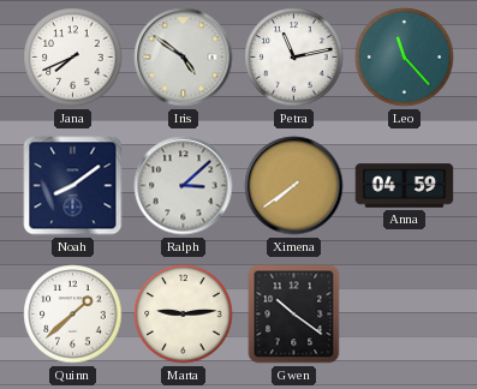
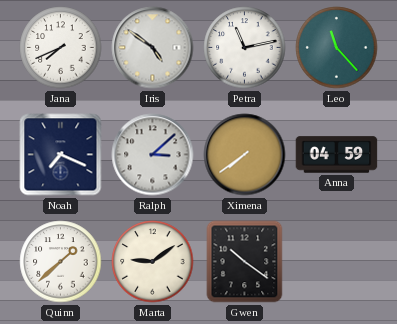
Noah: 8:09 -> 7:19
Marta: 9:14 -> 9:09
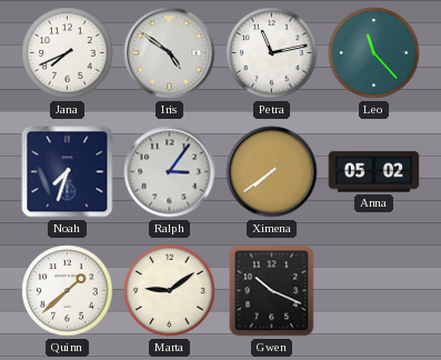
Noah: 7:19 -> 7:33
Ralph: 3:08 -> 3:06
Anna: 04:59 -> 05:02
Gwen: 10:21 -> 10:19
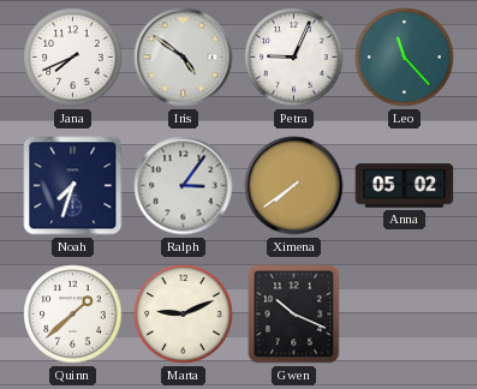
Petra: 11:13 -> 9:04
Marta: 9:09 -> 9:11
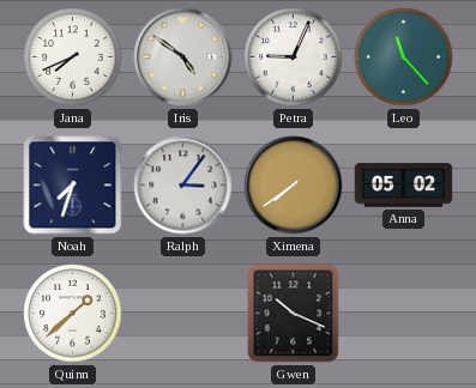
Marta: 9:11 -> none
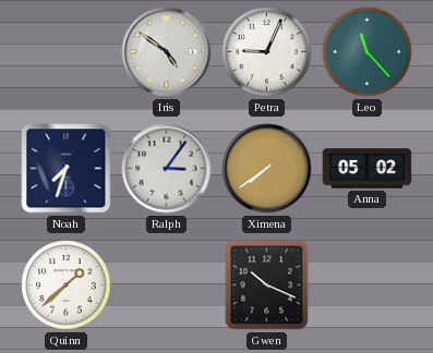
Jana: 7:41 -> none
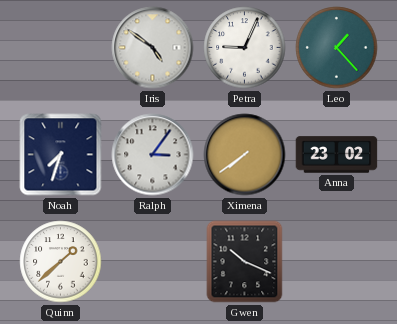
Leo: 11:23 -> 1:23
Anna: 05:02 -> 23:02
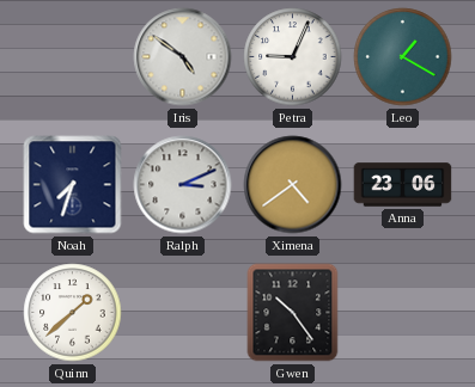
Leo: 1:23 -> 1:20
Ralph: 3:06 -> 3:11
Ximena: 7:39 -> 4:39
Anna: 23:02 -> 23:06
Gwen: 10:19 -> 10:24
